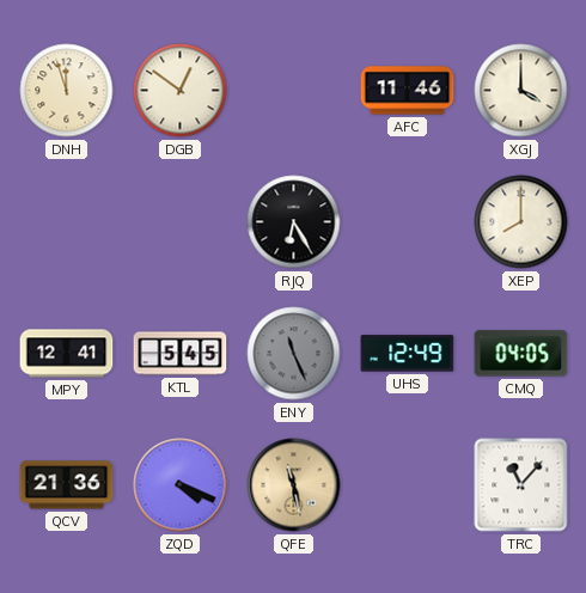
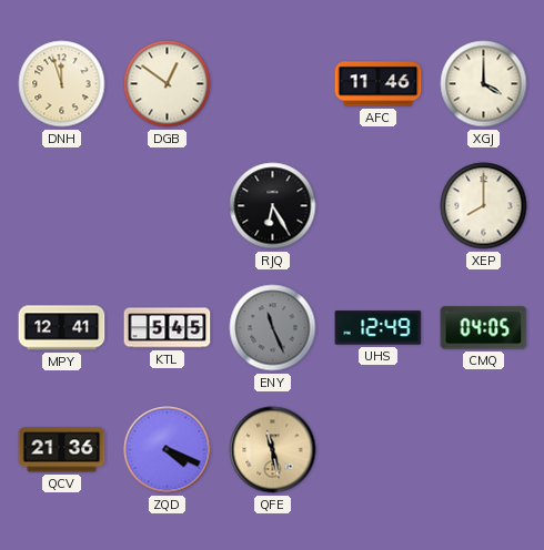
TRC: 11:07 -> none
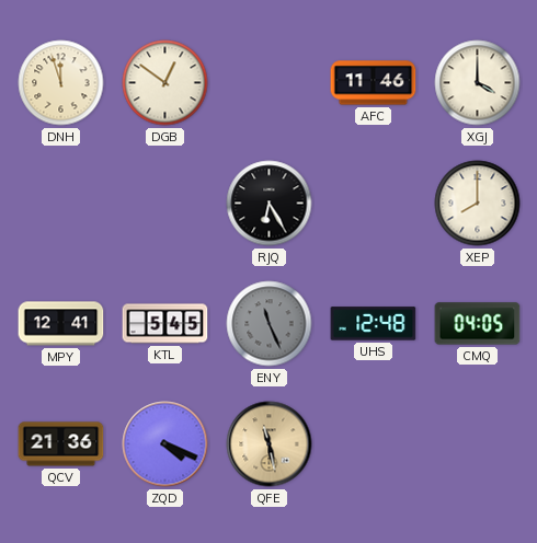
UHS: 12:49 -> 12:48
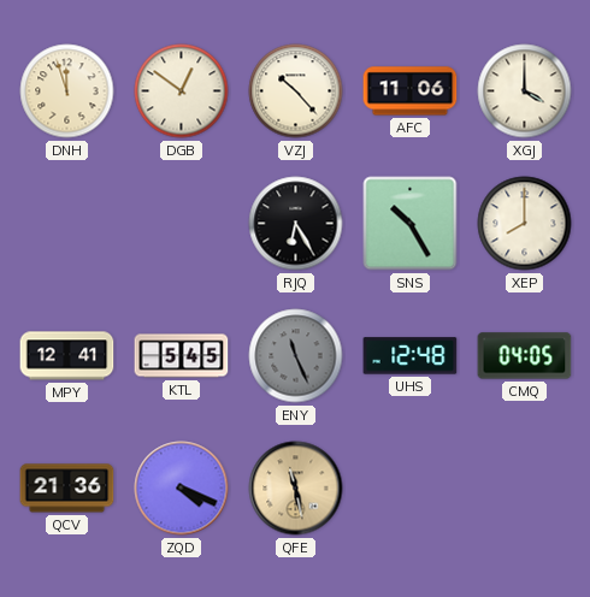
VZJ: none -> 10:23
AFC: 11:46 -> 11:06
SNS: none -> 10:25
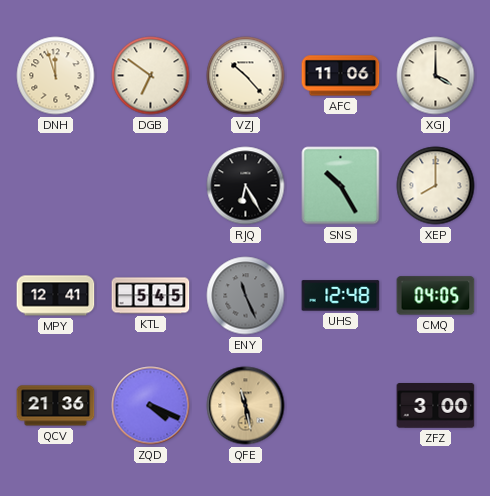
DGB: 12:51 -> 6:51
ZFZ: none -> 3:00
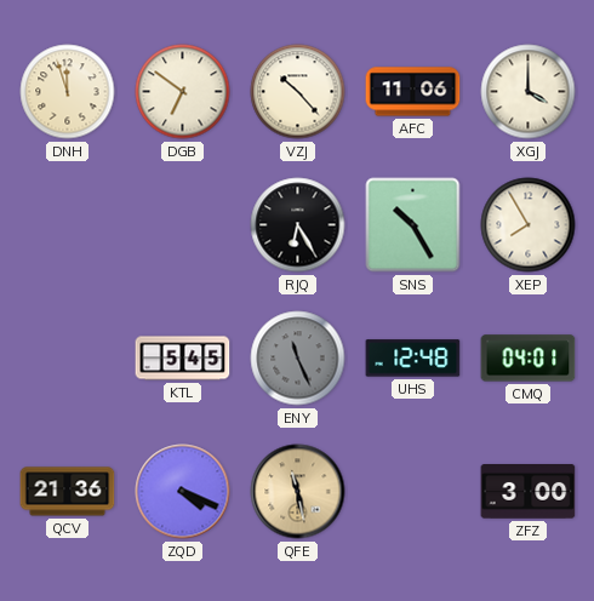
XEP: 8:00 -> 7:55
MPY: 12:41 -> none
CMQ: 04:05 -> 04:01
